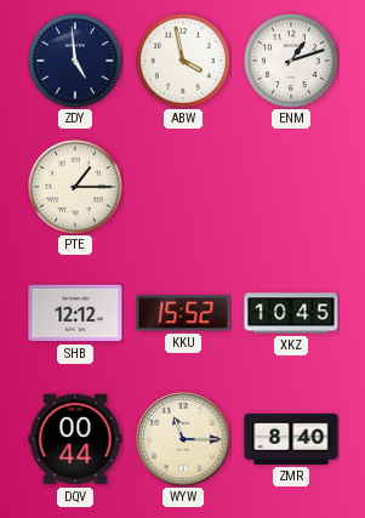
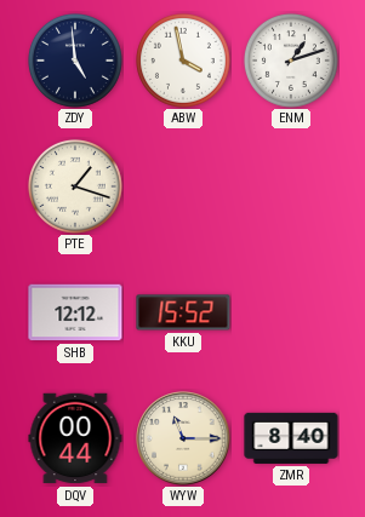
PTE: 1:15 -> 1:18
XKZ: 10:45 -> none
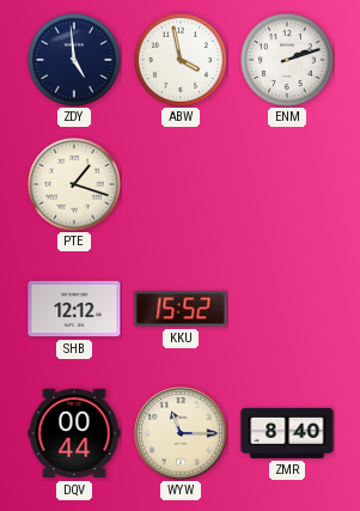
ENM: 1:12 -> 2:12
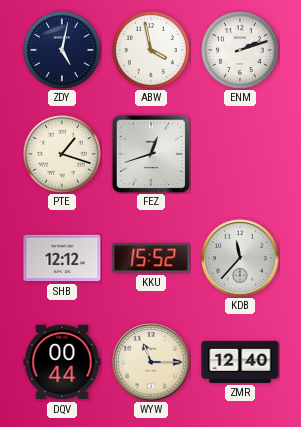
ZDY: 4:59 -> 5:02
FEZ: none -> 12:42
KDB: none -> 11:37
ZMR: 8:40 -> 12:40
